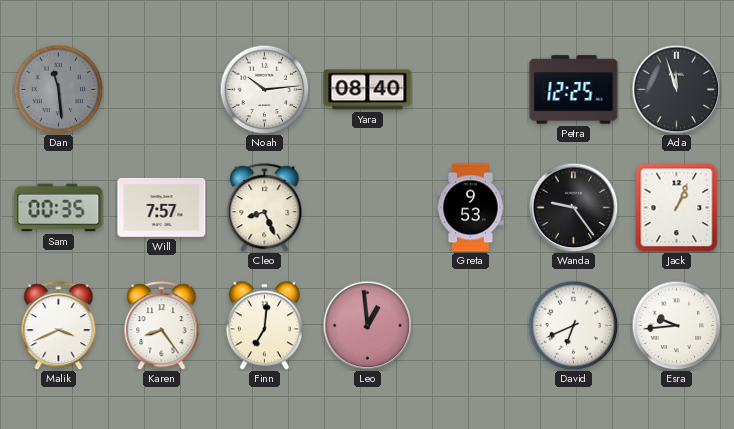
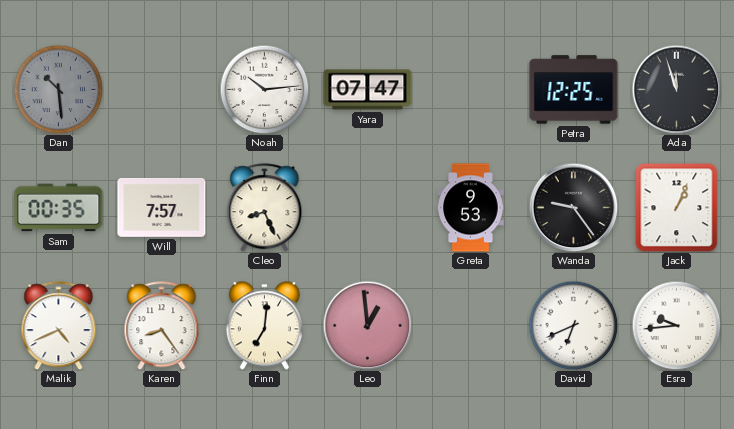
Dan: 11:29 -> 10:29
Yara: 08:40 -> 07:47
Malik: 3:41 -> 4:41
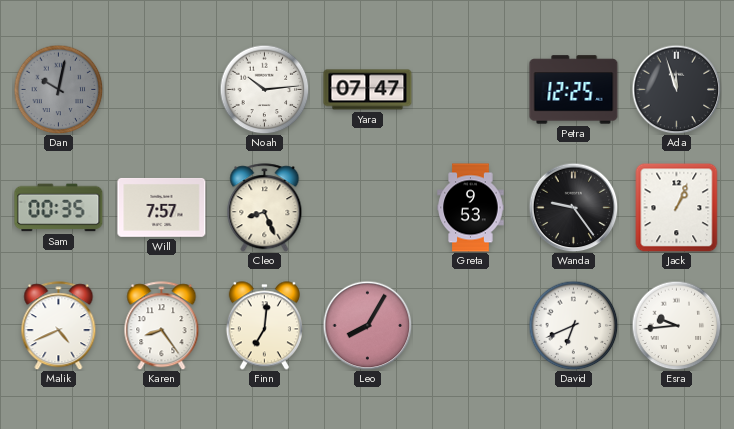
Dan: 10:29 -> 10:02
Leo: 12:59 -> 8:05
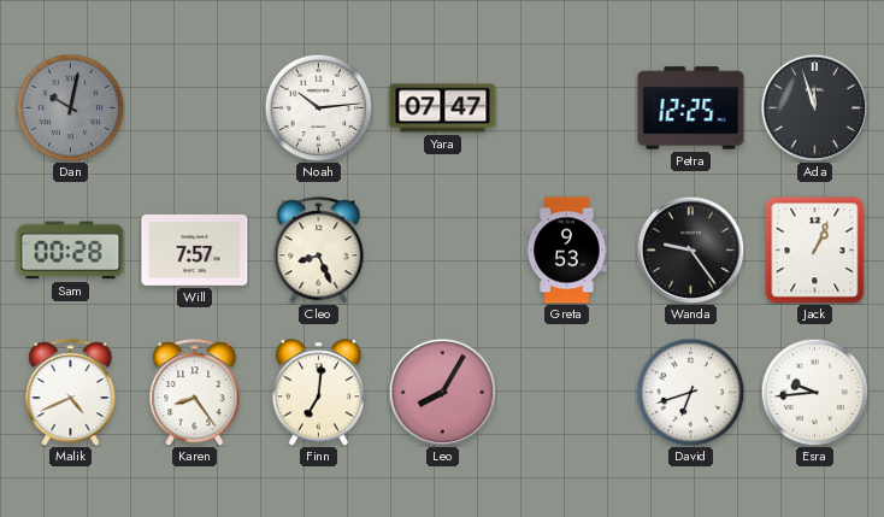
Sam: 00:35 -> 00:28
David: 6:41 -> 6:42
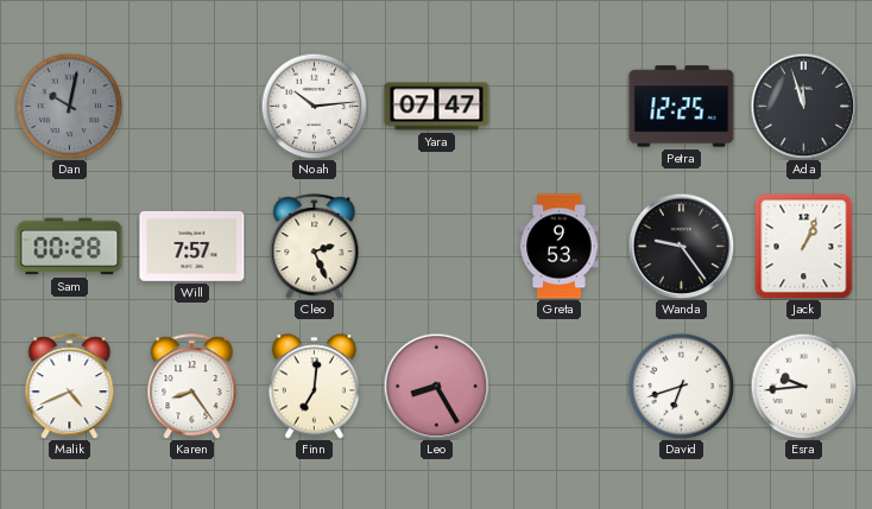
Cleo: 8:26 -> 2:26
Leo: 8:05 -> 8:25
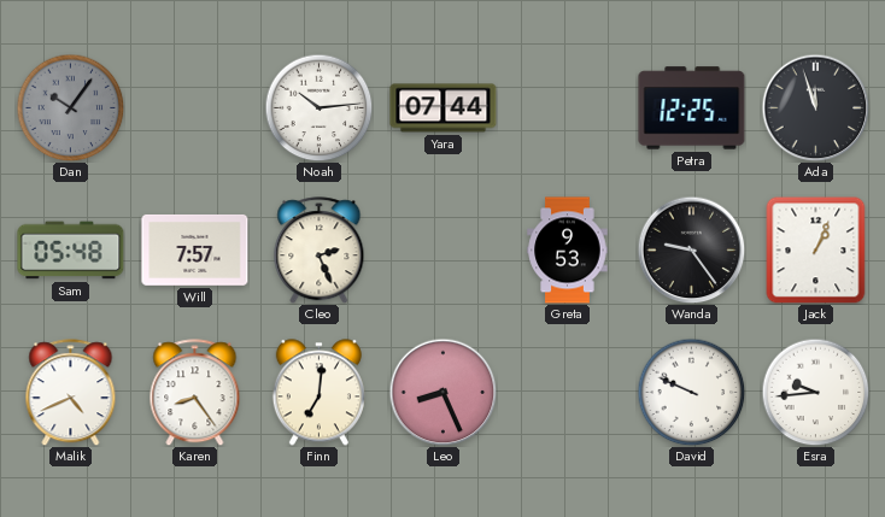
Dan: 10:02 -> 10:06
Yara: 07:47 -> 07:44
Sam: 00:28 -> 05:48
Leo: 8:25 -> 8:26
David: 6:42 -> 9:49
